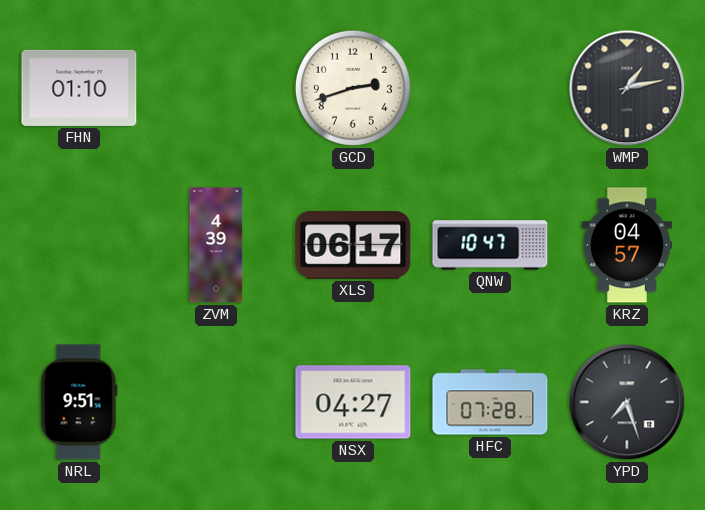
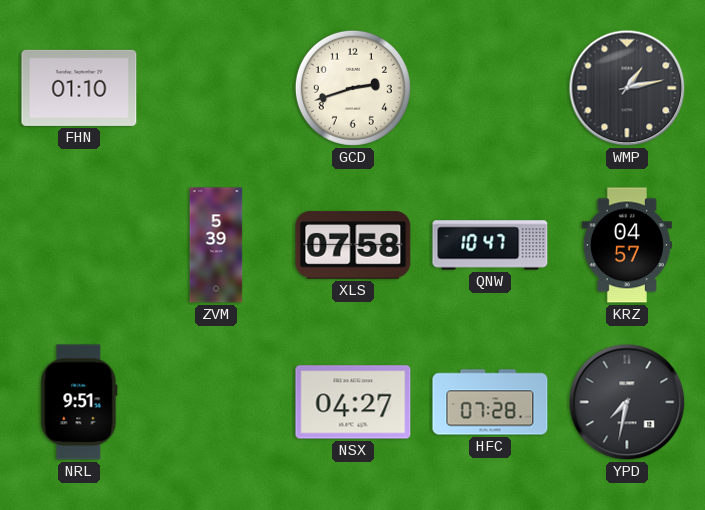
ZVM: 4:39 -> 5:39
XLS: 06:17 -> 07:58
YPD: 7:27 -> 7:32
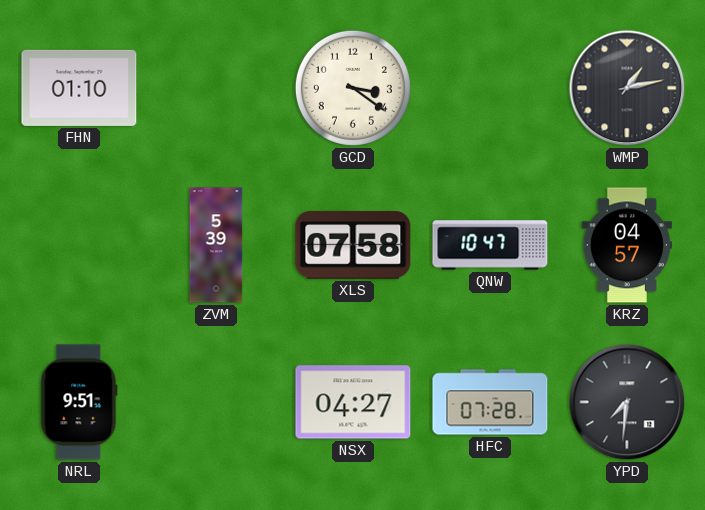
GCD: 2:42 -> 3:21
YPD: 7:32 -> 7:31
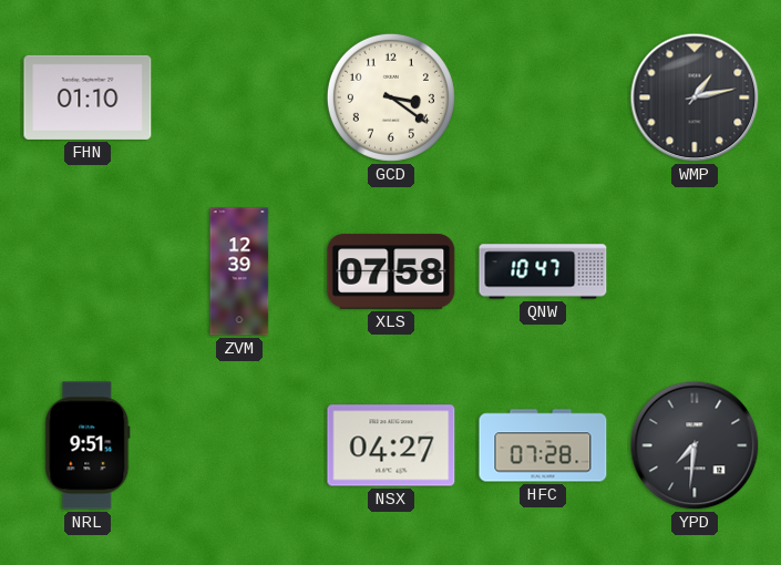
ZVM: 5:39 -> 12:39
KRZ: 04:57 -> none
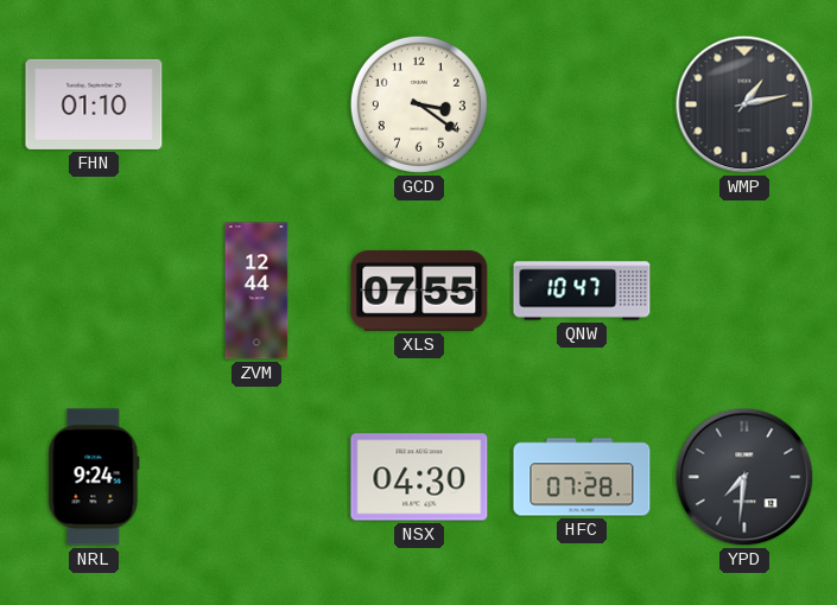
ZVM: 12:39 -> 12:44
XLS: 07:58 -> 07:55
NRL: 9:51 -> 9:24
NSX: 04:27 -> 04:30
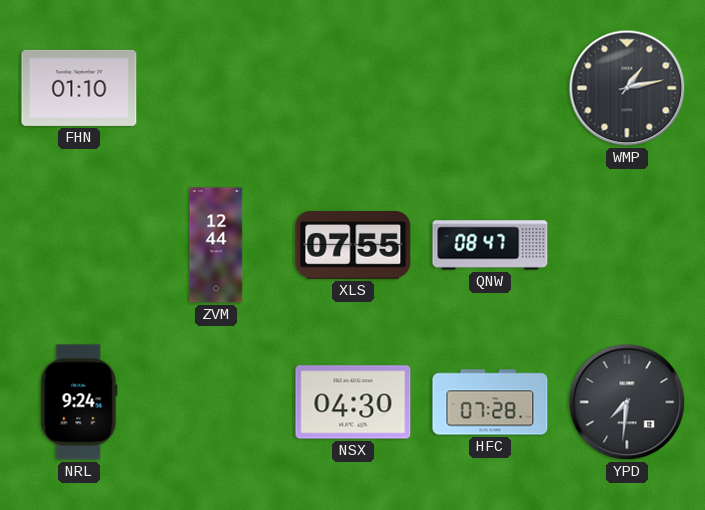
GCD: 3:21 -> none
QNW: 10:47 -> 08:47
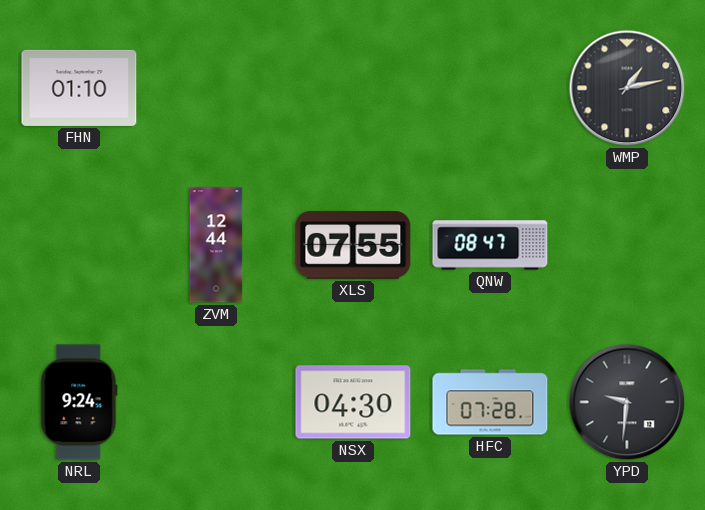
YPD: 7:31 -> 9:31
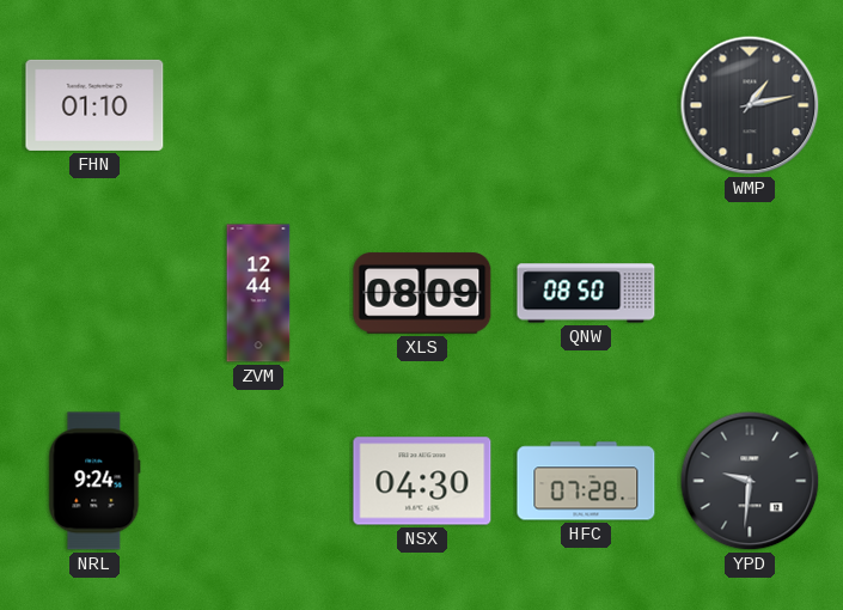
XLS: 07:55 -> 08:09
QNW: 08:47 -> 08:50
